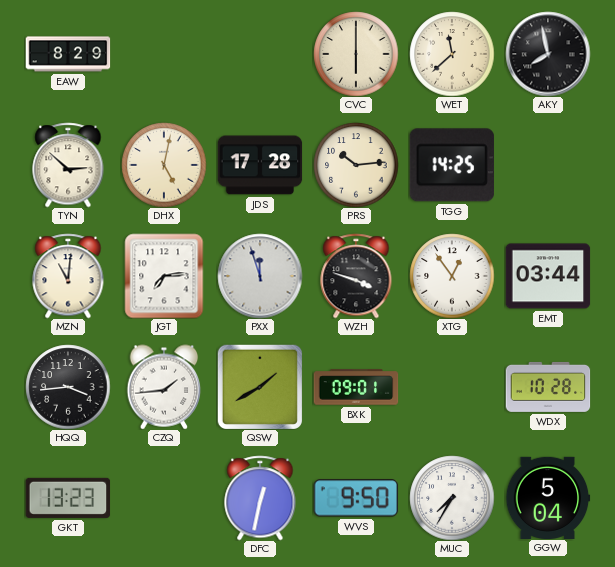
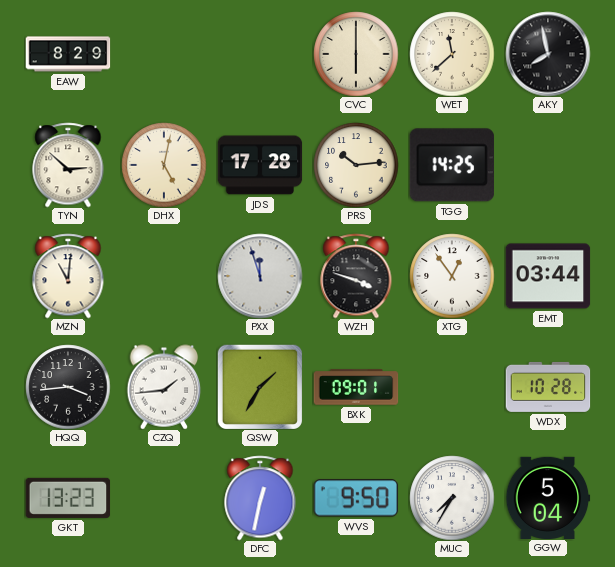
JGT: 7:14 -> none
QSW: 1:40 -> 1:35
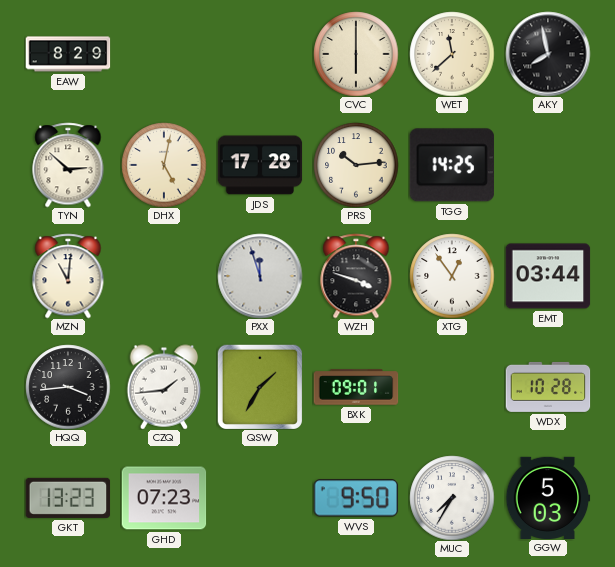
GHD: none -> 07:23
DFC: 12:32 -> none
GGW: 5:04 -> 5:03
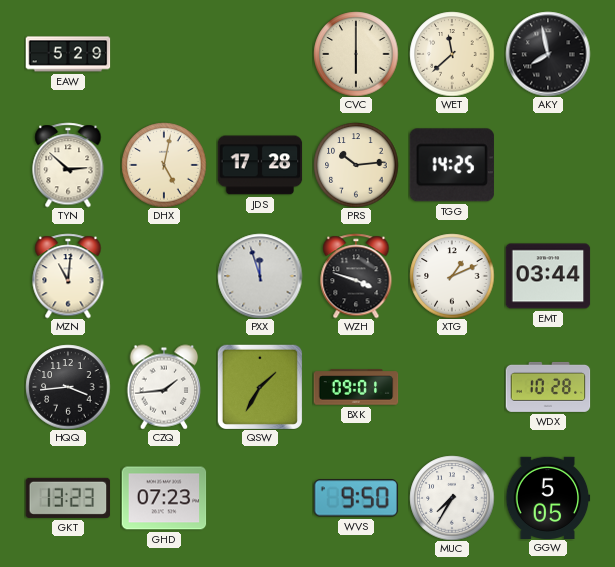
EAW: 8:29 -> 5:29
XTG: 12:54 -> 1:11
GGW: 5:03 -> 5:05
